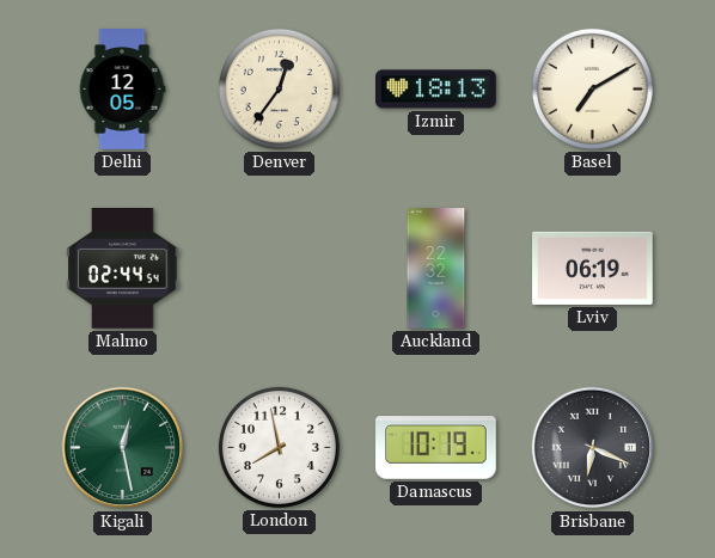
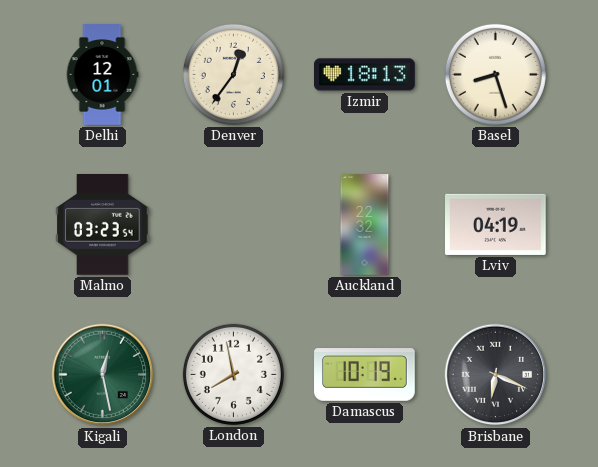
Delhi: 12:05 -> 12:01
Basel: 7:10 -> 8:27
Malmo: 02:44 -> 03:23
Lviv: 06:19 -> 04:19
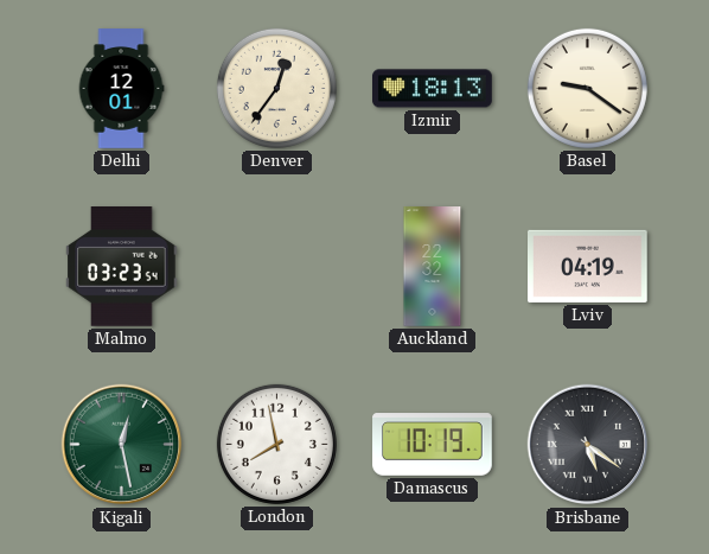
Basel: 8:27 -> 9:21
Brisbane: 6:19 -> 5:21
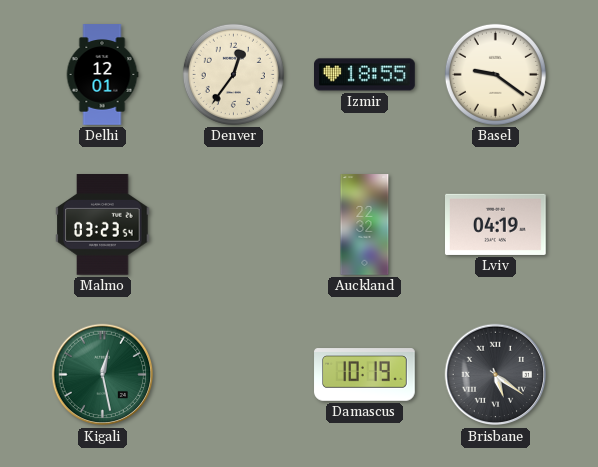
Izmir: 18:13 -> 18:55
London: 7:58 -> none
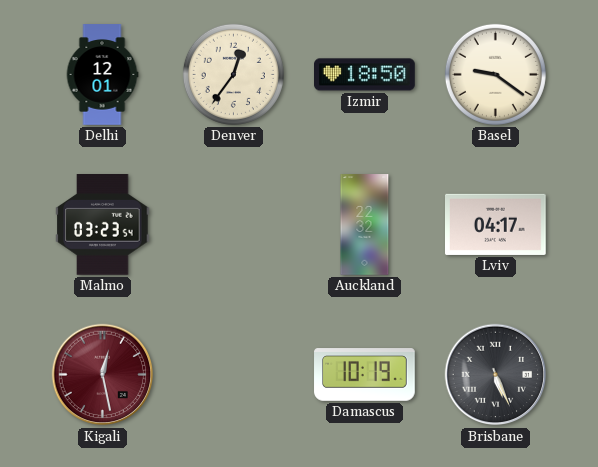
Izmir: 18:55 -> 18:50
Lviv: 04:19 -> 04:17
Kigali dial: green -> burgundy
Brisbane: 5:21 -> 5:26
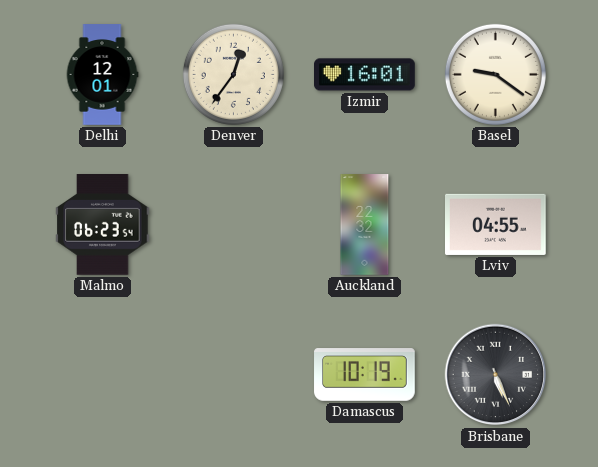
Izmir: 18:50 -> 16:01
Malmo: 03:23 -> 06:23
Lviv: 04:17 -> 04:55
Kigali: 12:28 -> none
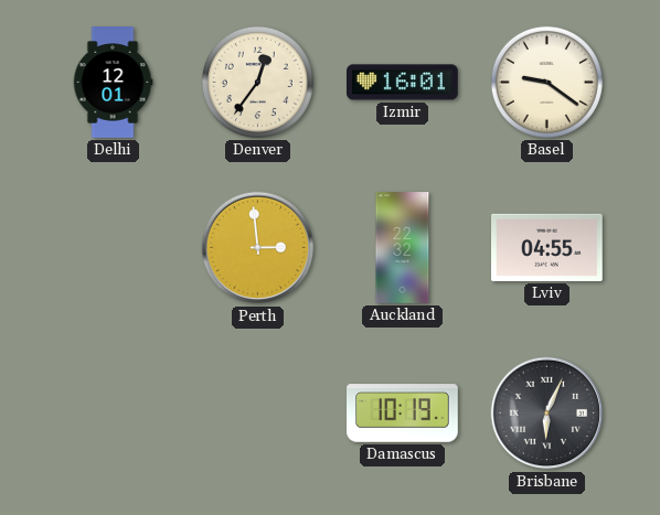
Malmo: 06:23 -> none
Perth: none -> 2:59
Brisbane: 5:26 -> 6:04
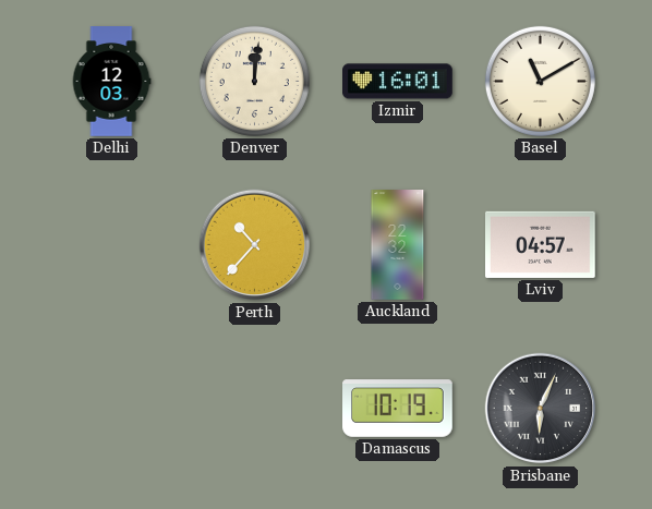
Delhi: 12:01 -> 12:03
Denver: 12:36 -> 12:01
Basel: 9:21 -> 11:10
Perth: 2:59 -> 10:37
Lviv: 04:55 -> 04:57
